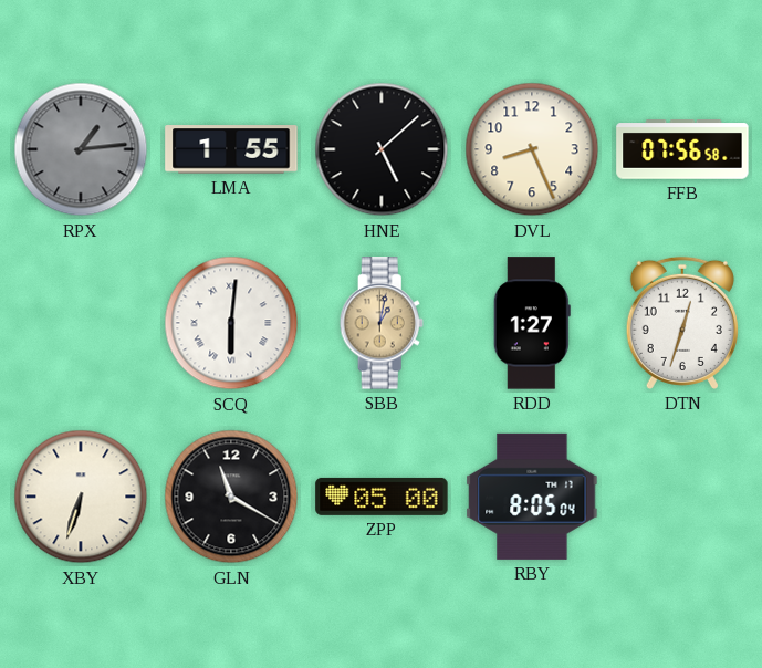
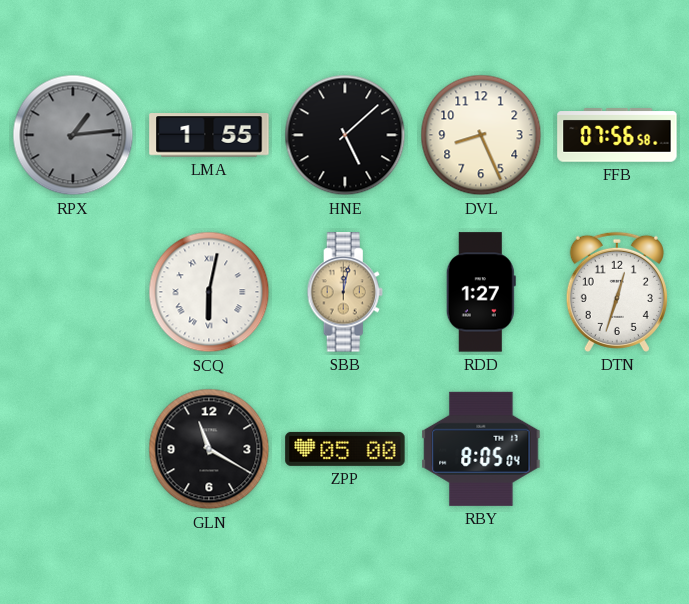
SCQ: 6:01 -> 6:02
SBB: 1:02 -> 12:02
XBY: 6:33 -> none
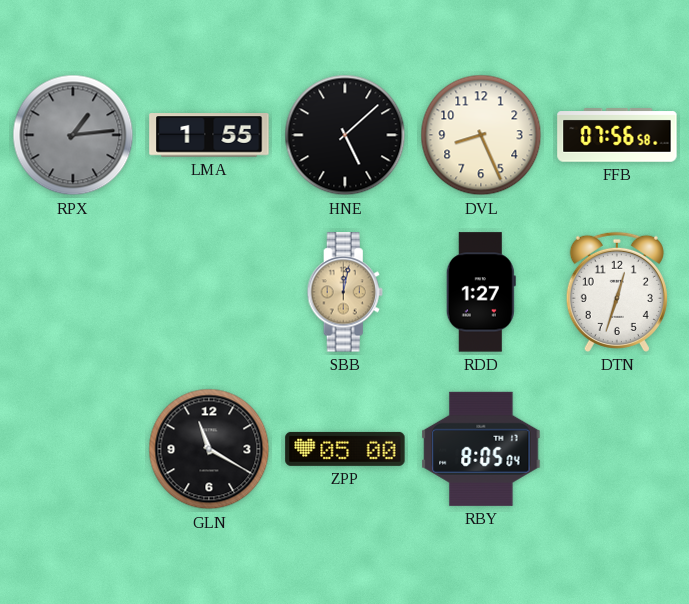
SCQ: 6:02 -> none
